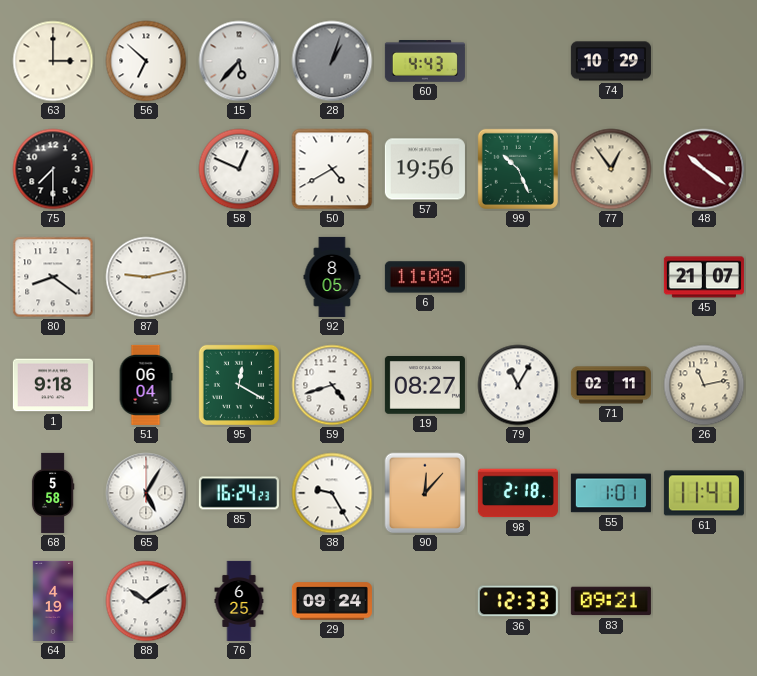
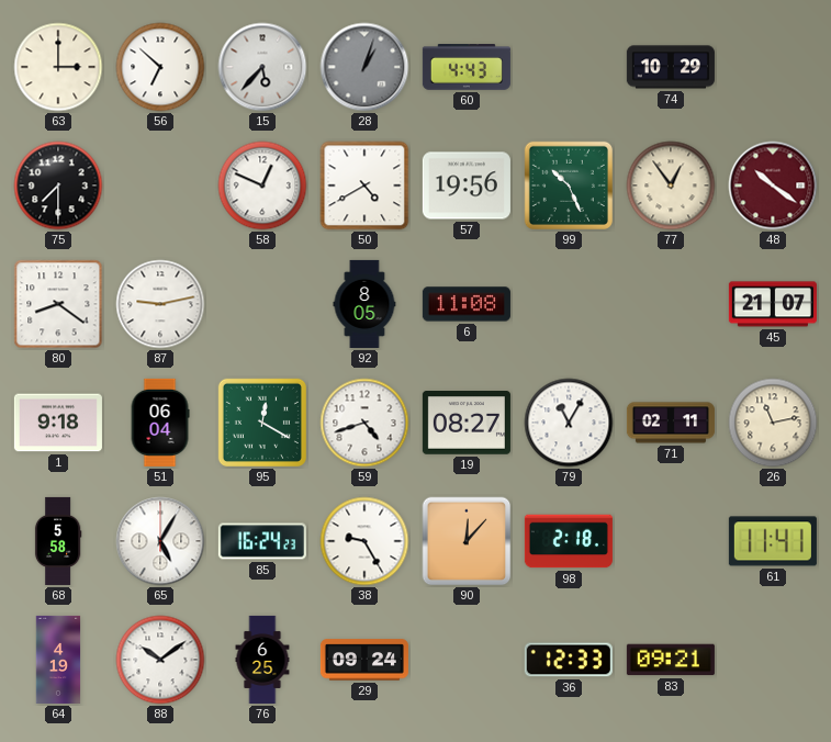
55: 1:01 -> none
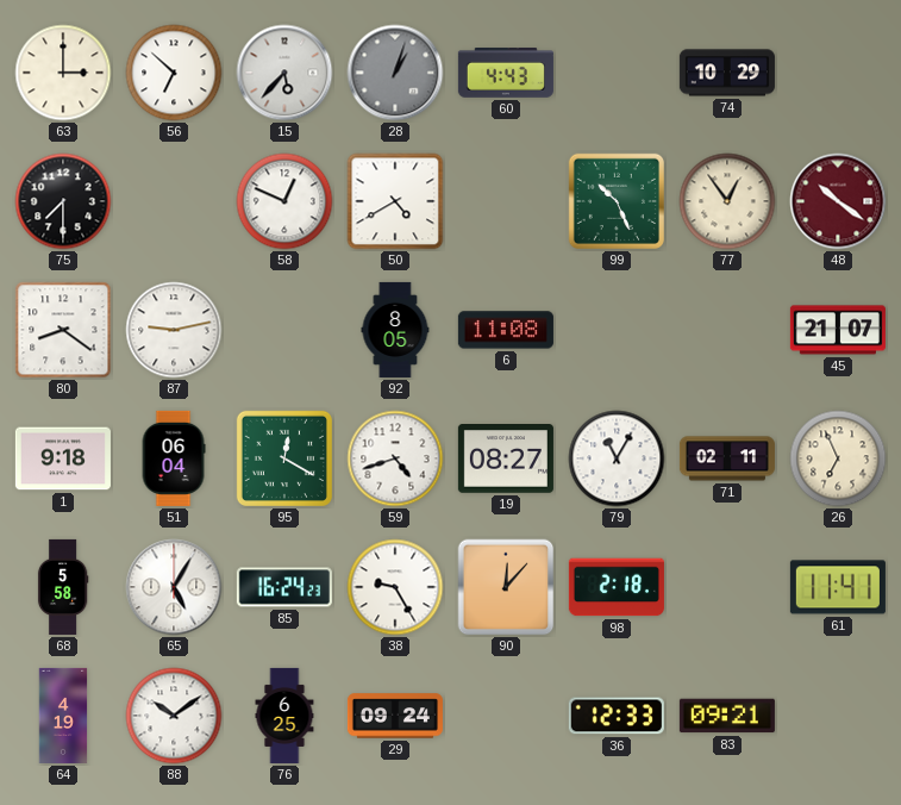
57: 19:56 -> none
26: 11:13 -> 6:56
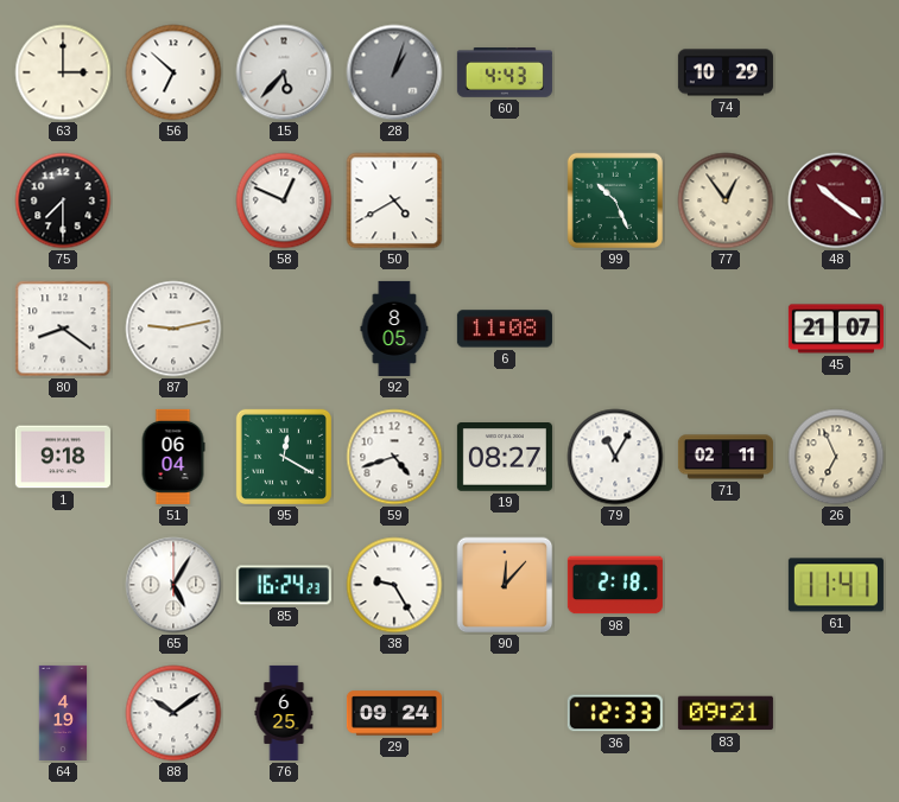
68: 5:58 -> none
